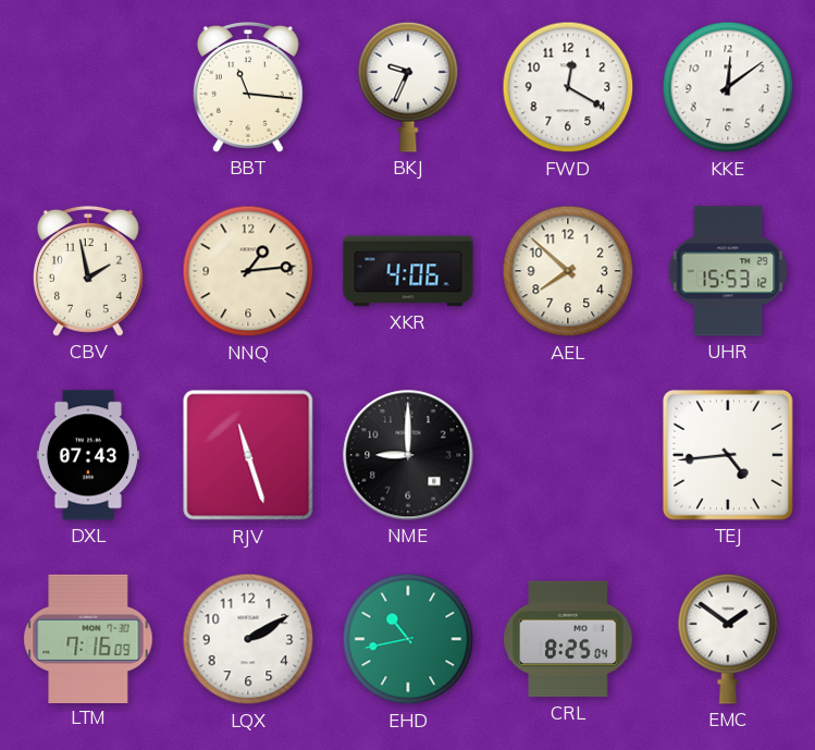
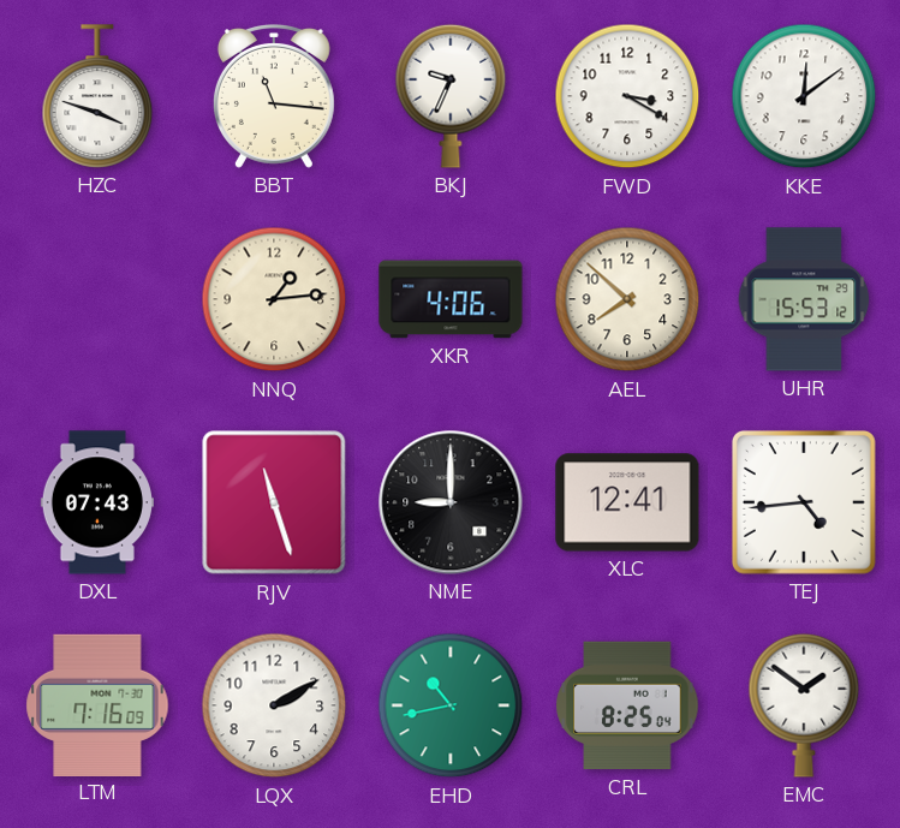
HZC: none -> 3:48
FWD: 12:20 -> 3:20
CBV: 1:58 -> none
XLC: none -> 12:41
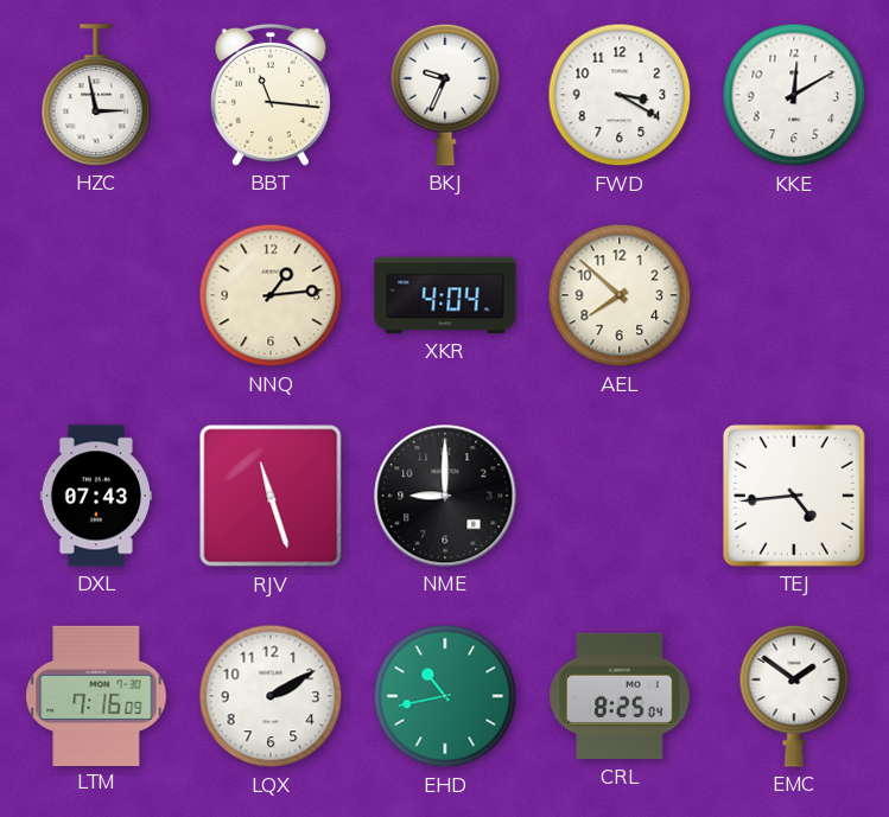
HZC: 3:48 -> 2:58
KKE: 12:09 -> 12:10
XKR: 4:06 -> 4:04
UHR: 15:53 -> none
XLC: 12:41 -> none
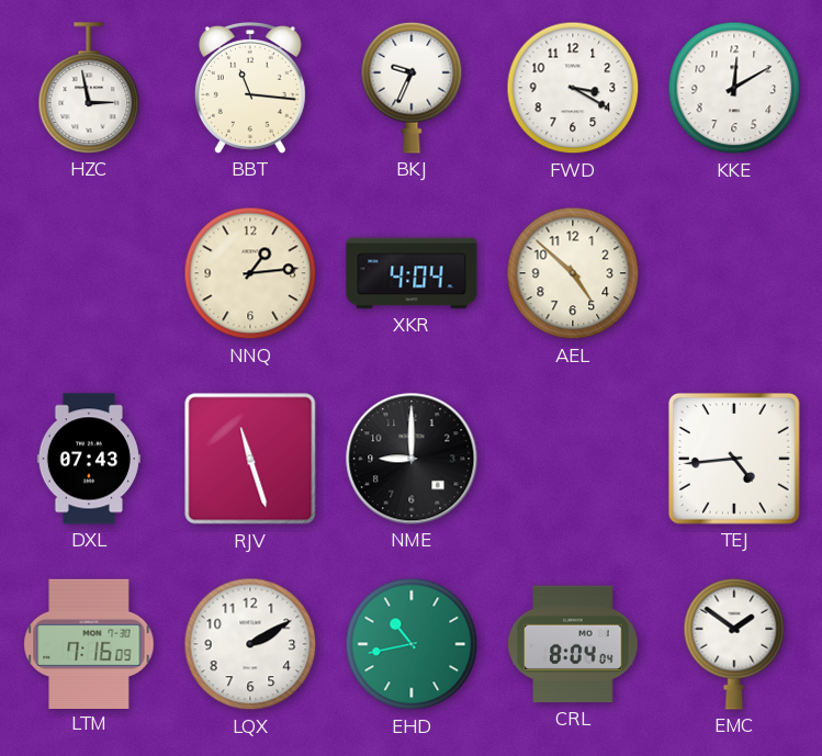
AEL: 7:52 -> 4:52
CRL: 8:25 -> 8:04
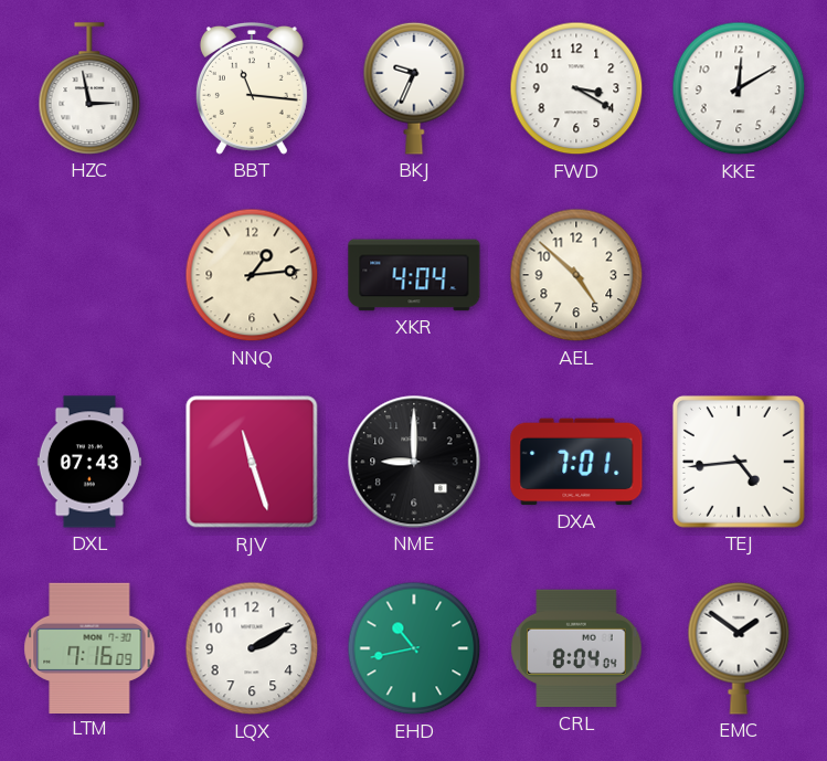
DXA: none -> 7:01
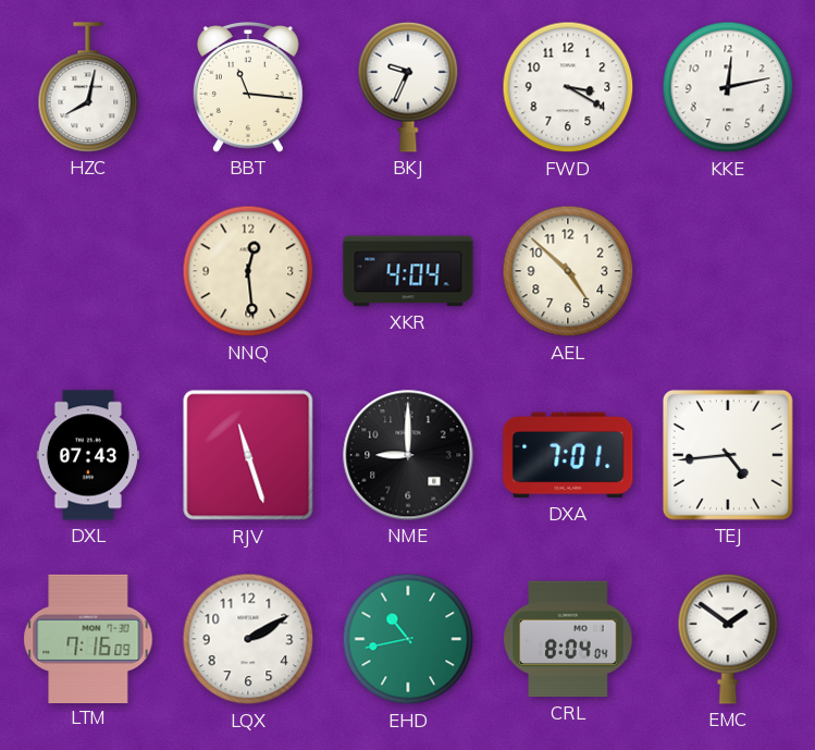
HZC: 2:58 -> 8:02
KKE: 12:10 -> 12:13
NNQ: 1:14 -> 12:29
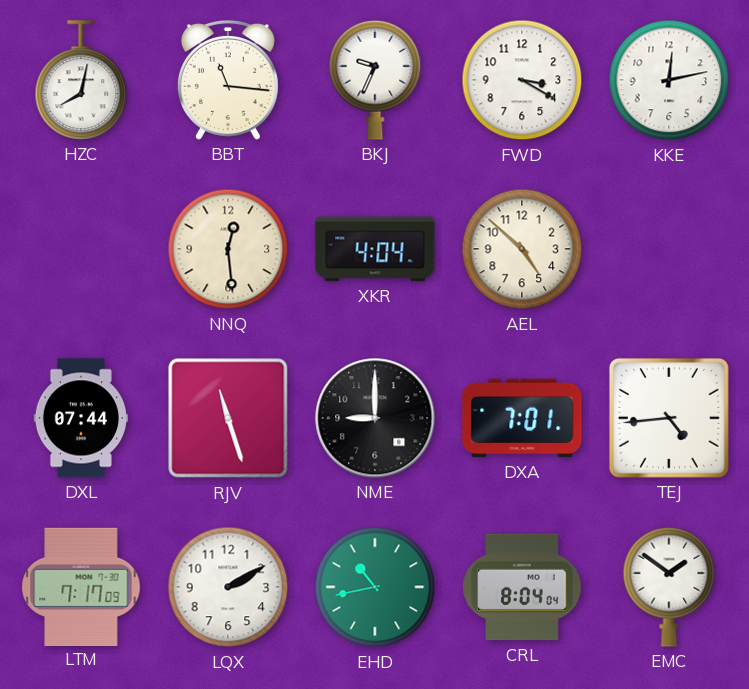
DXL: 07:43 -> 07:44
LTM: 7:16 -> 7:17
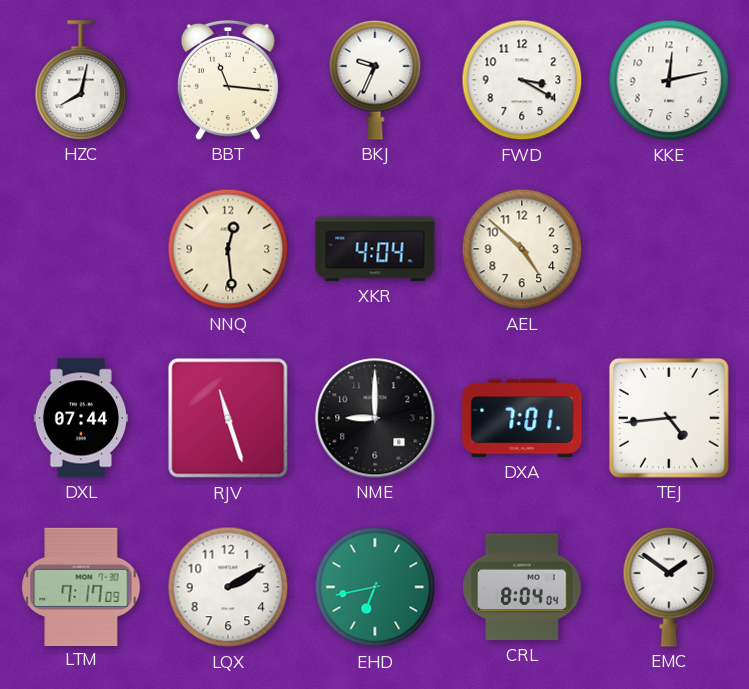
EHD: 10:43 -> 6:43
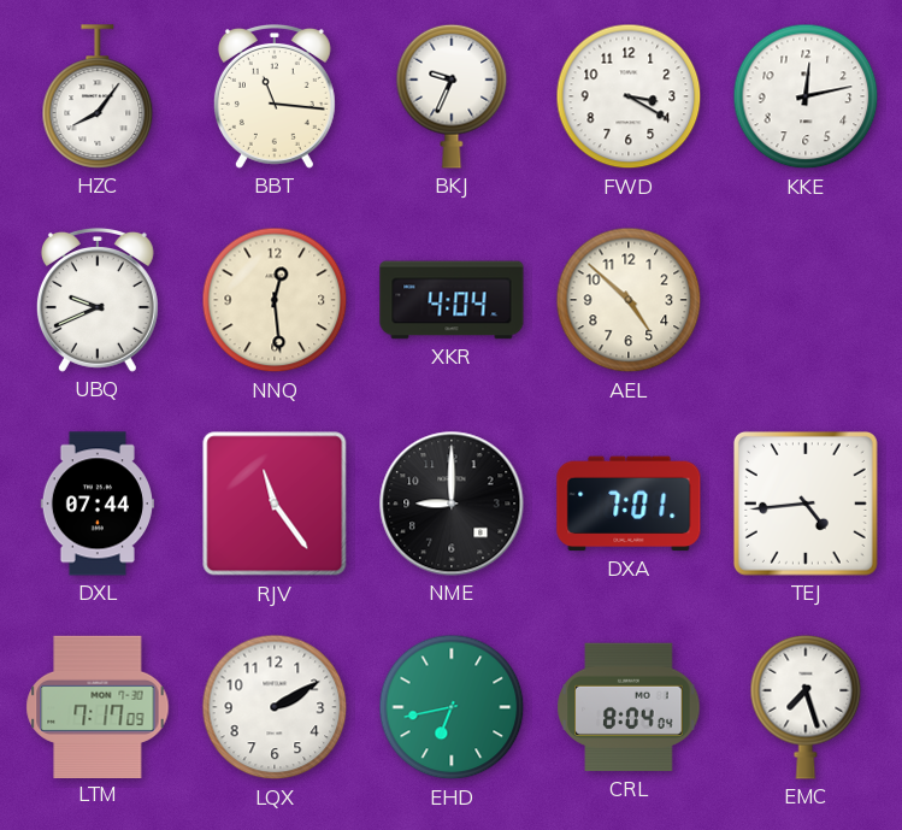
HZC: 8:02 -> 8:06
UBQ: none -> 9:41
RJV: 11:27 -> 11:24
EMC: 1:51 -> 7:27
